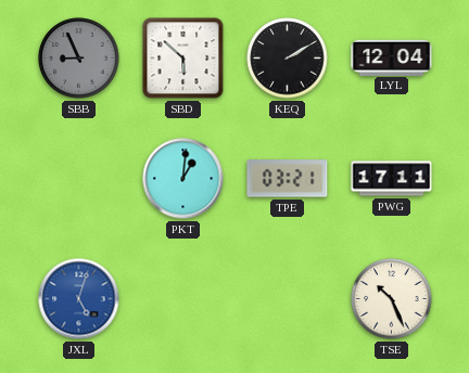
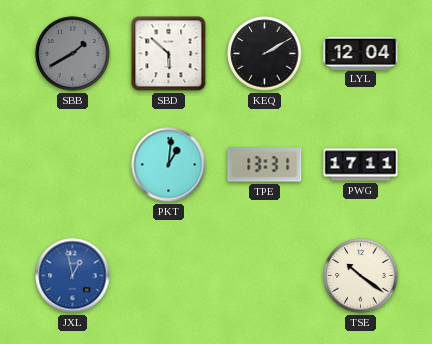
SBB: 8:56 -> 1:40
TPE: 03:21 -> 13:31
JXL: 5:03 -> 12:58
TSE: 10:26 -> 10:21
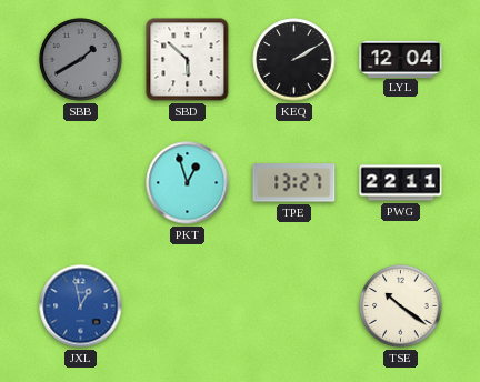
PKT: 1:01 -> 12:57
TPE: 13:31 -> 13:27
PWG: 17:11 -> 22:11
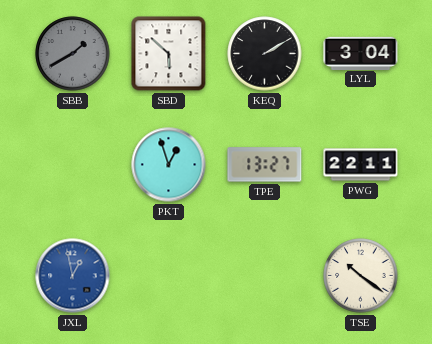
LYL: 12:04 -> 3:04
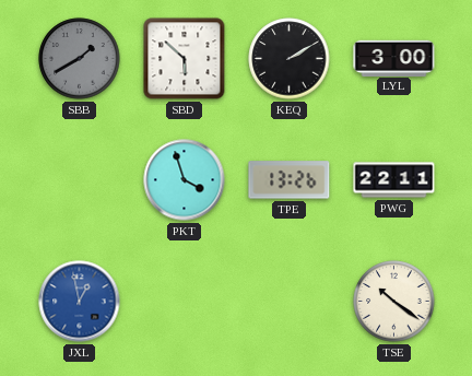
LYL: 3:04 -> 3:00
PKT: 12:57 -> 3:57
TPE: 13:27 -> 13:26
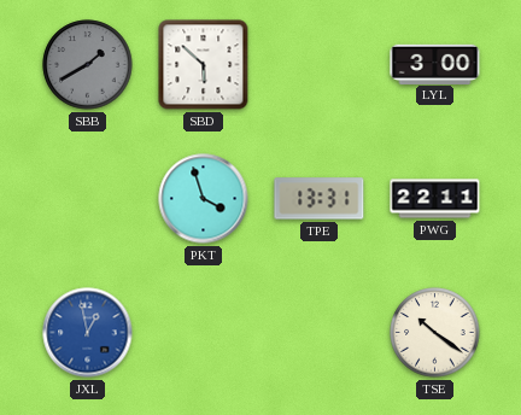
KEQ: 2:10 -> none
TPE: 13:26 -> 13:31
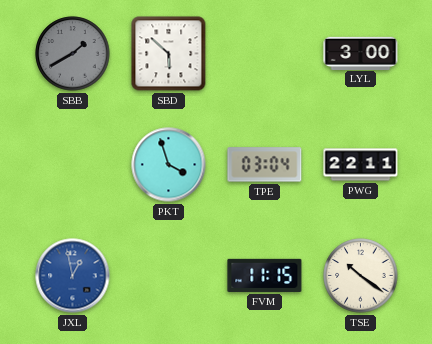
TPE: 13:31 -> 03:04
FVM: none -> 11:15
